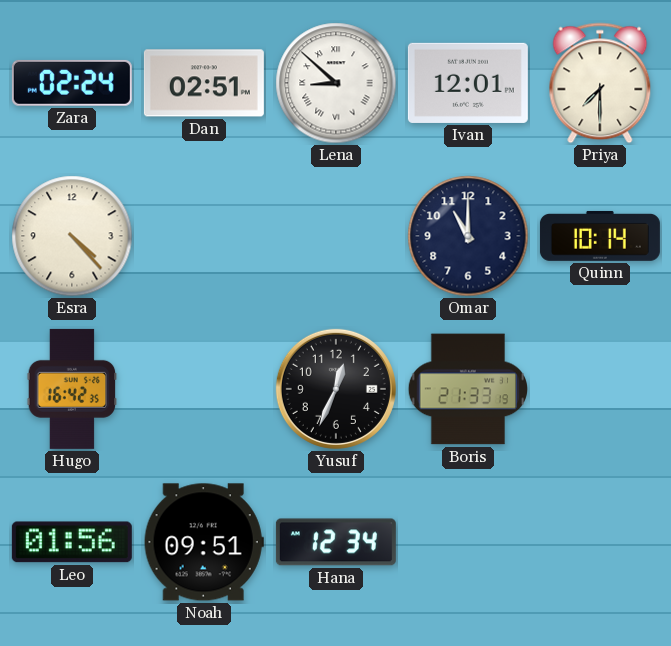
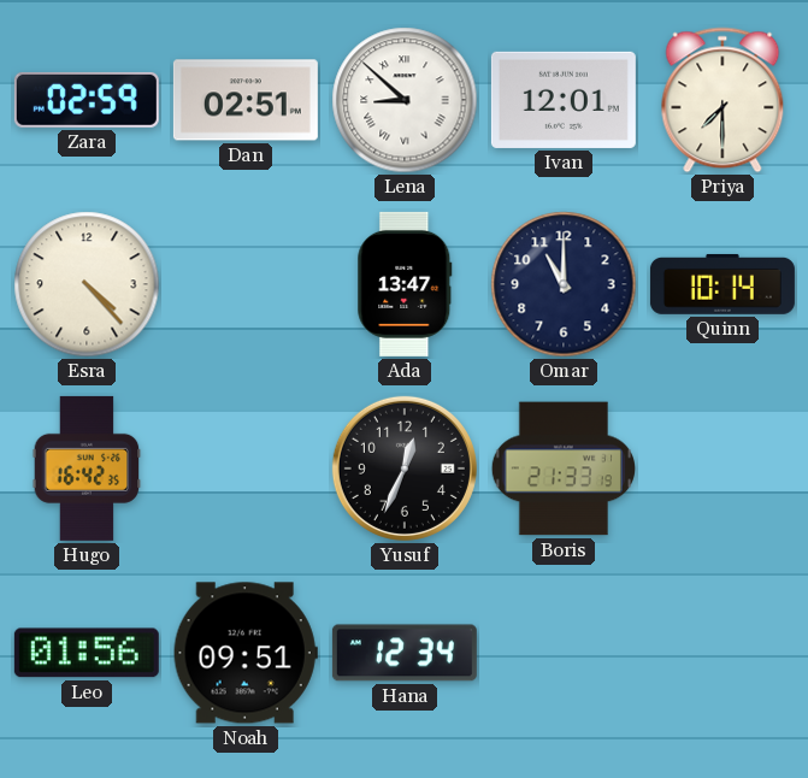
Zara: 02:24 -> 02:59
Ada: none -> 13:47
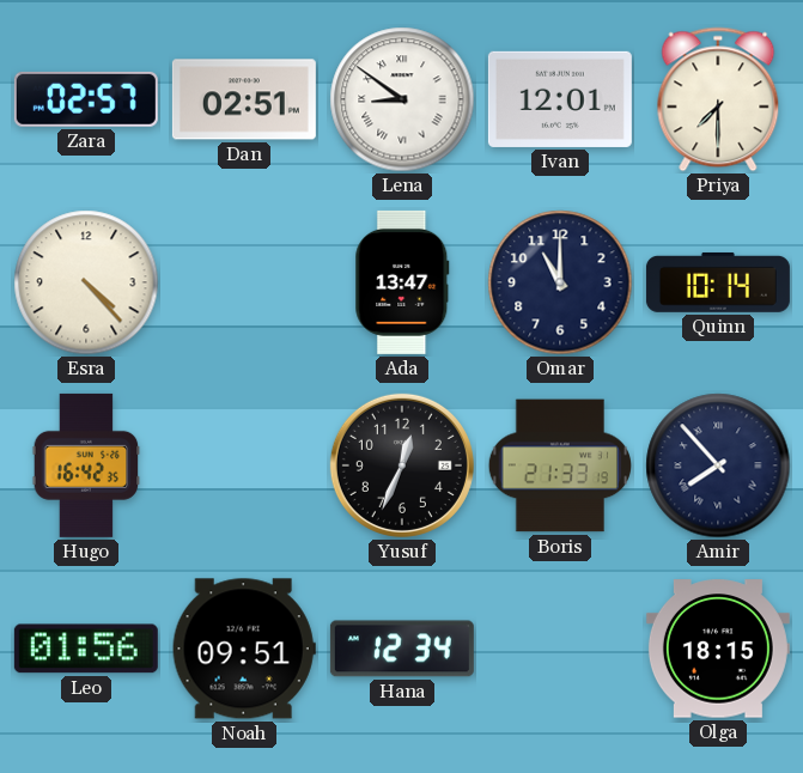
Zara: 02:59 -> 02:57
Lena: 8:52 -> 8:51
Amir: none -> 7:53
Olga: none -> 18:15
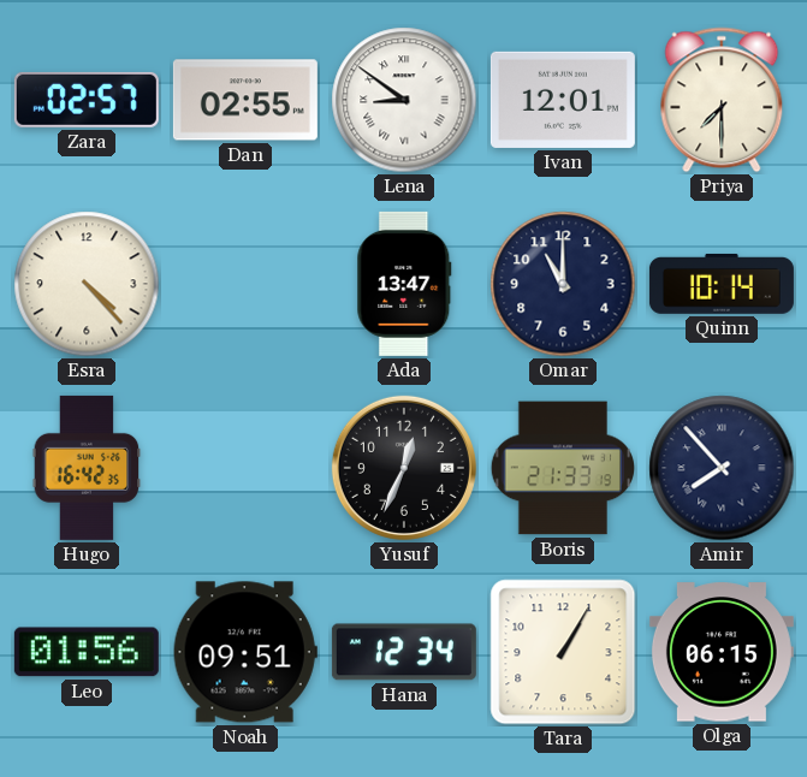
Dan: 02:51 -> 02:55
Tara: none -> 1:05
Olga: 18:15 -> 06:15
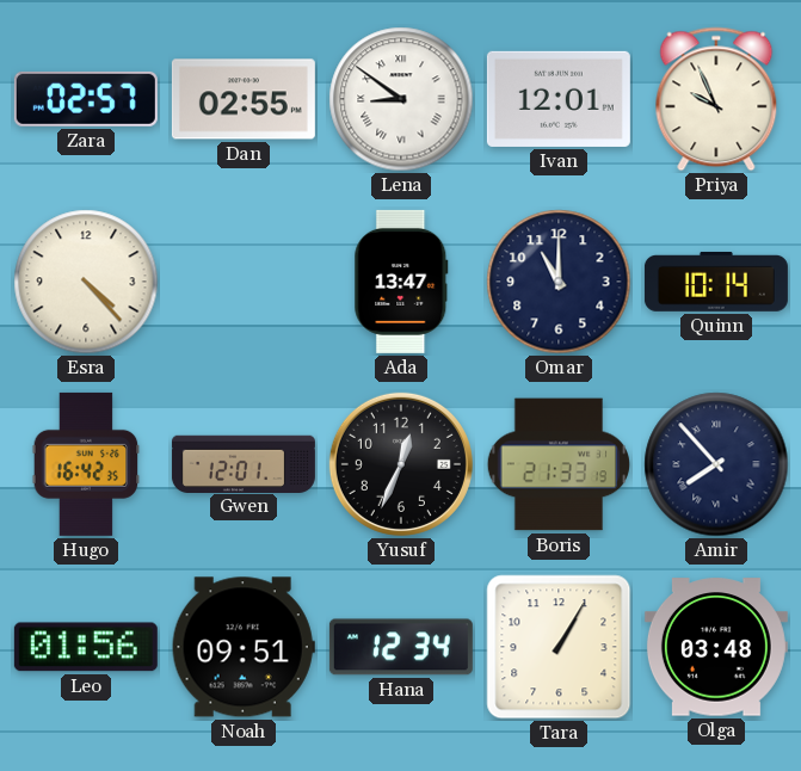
Priya: 7:30 -> 9:56
Gwen: none -> 12:01
Olga: 06:15 -> 03:48
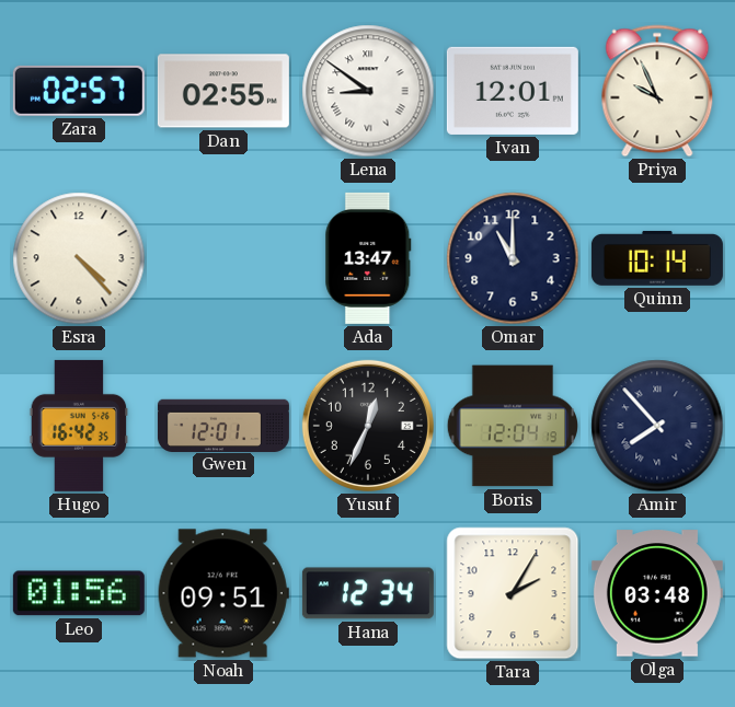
Boris: 21:33 -> 12:04
Tara: 1:05 -> 2:05
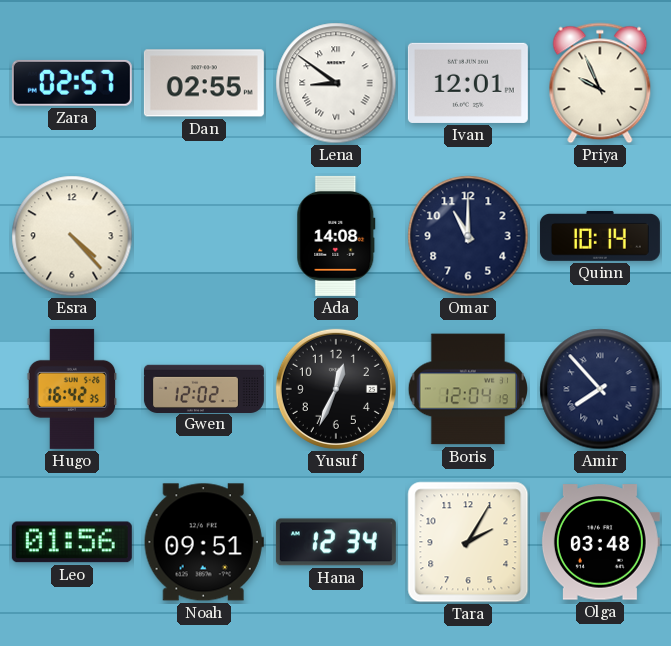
Ada: 13:47 -> 14:08
Gwen: 12:01 -> 12:02
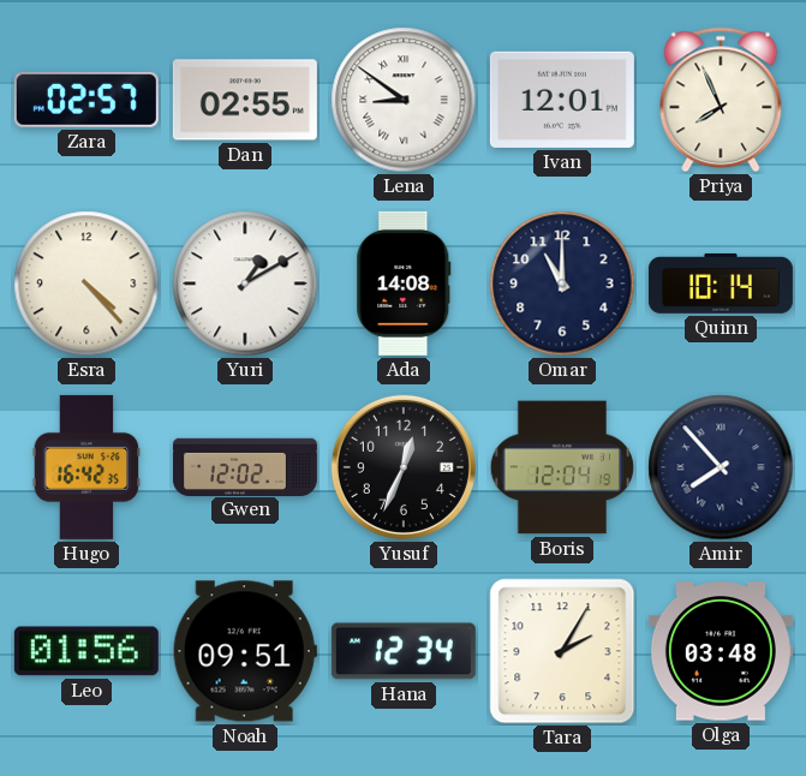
Priya: 9:56 -> 7:56
Yuri: none -> 1:10
